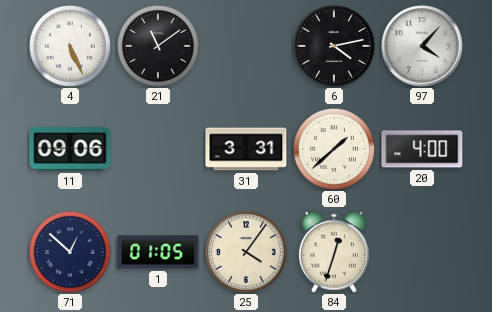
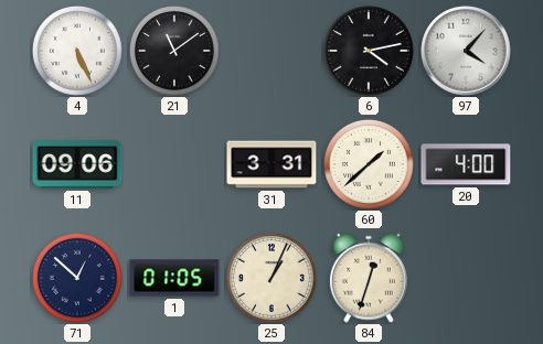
25: 4:06 -> 1:04
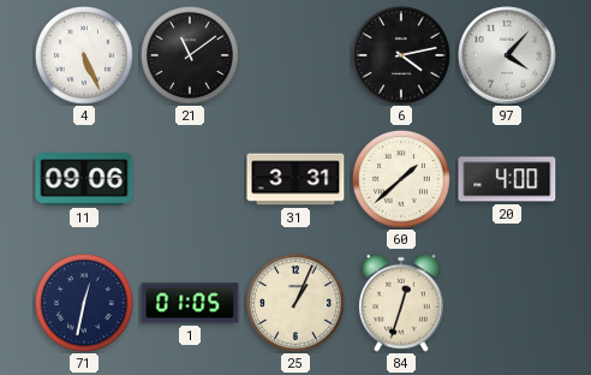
71: 12:52 -> 12:32
